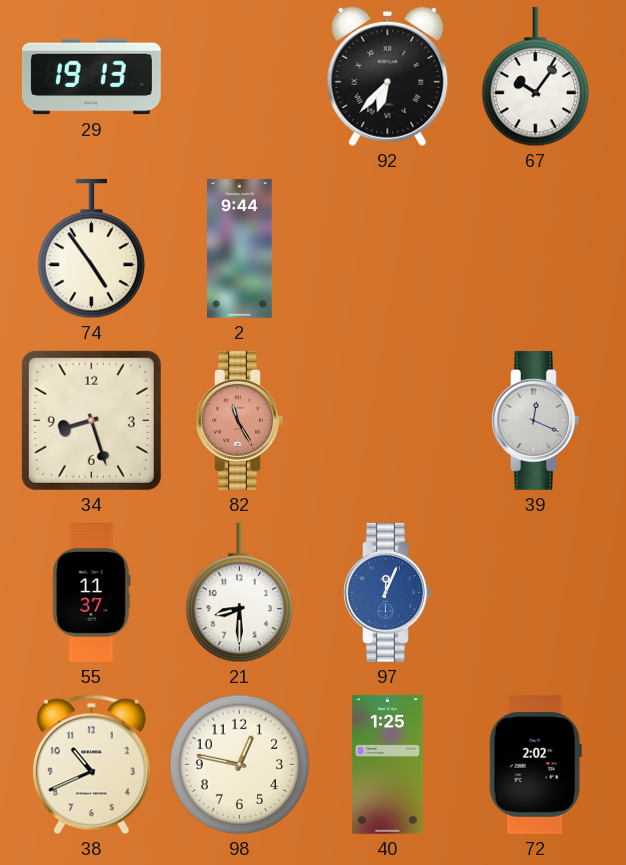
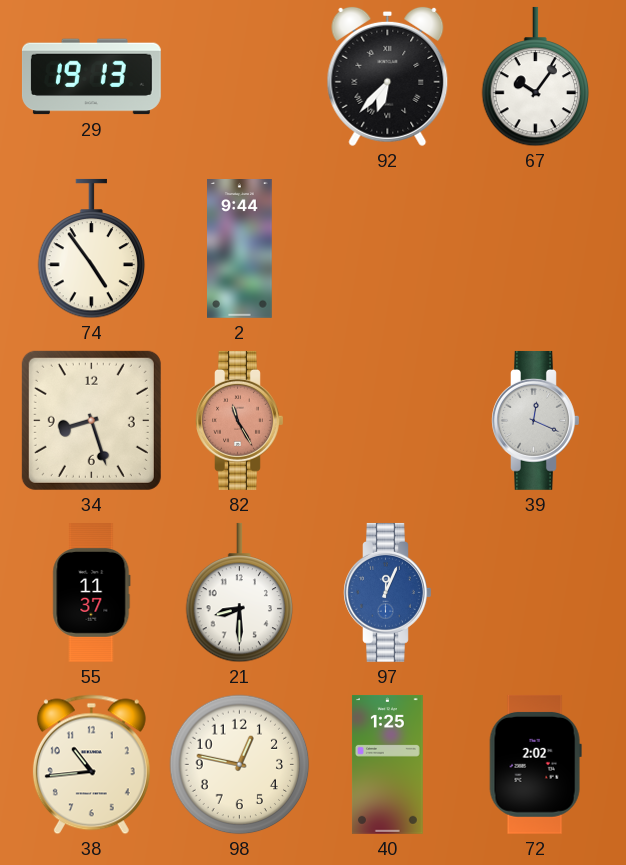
38: 10:41 -> 10:44
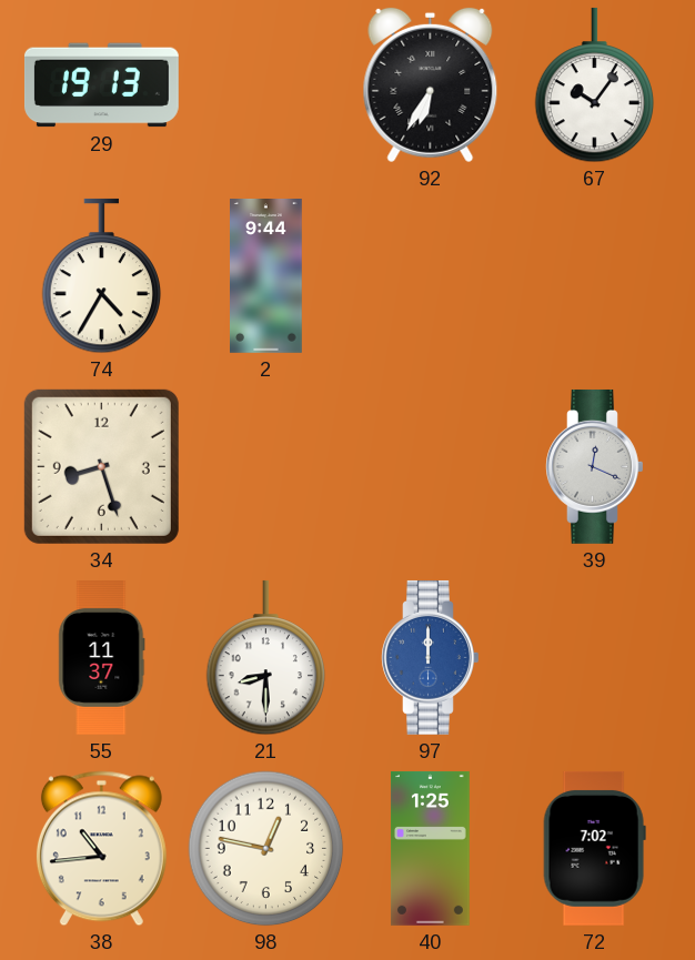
92: 6:37 -> 6:35
74: 4:54 -> 4:35
82: 11:25 -> none
97: 12:04 -> 12:00
72: 2:02 -> 7:02
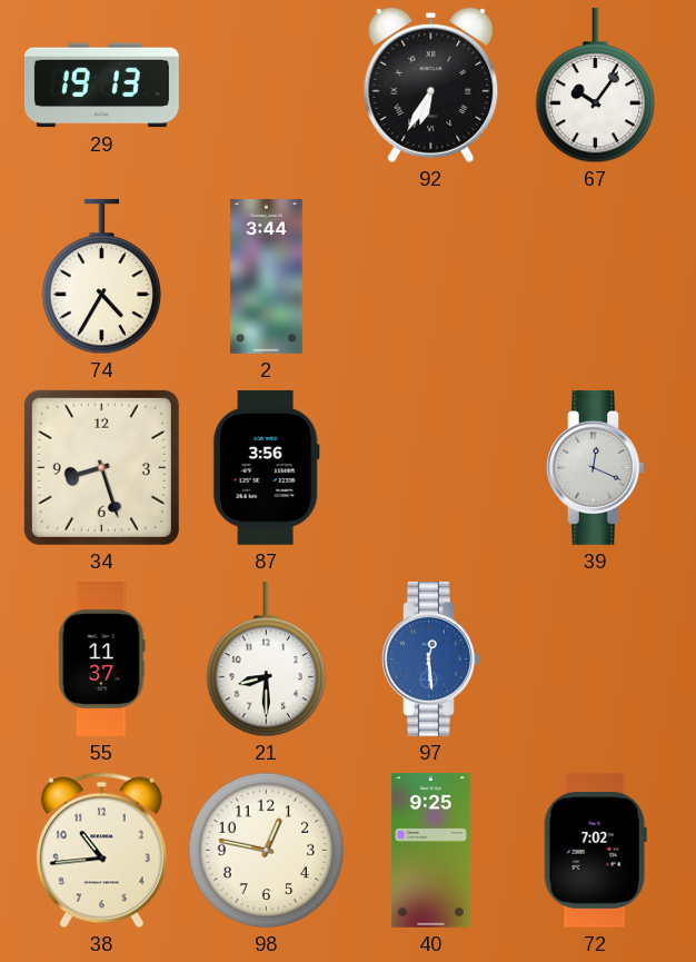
2: 9:44 -> 3:44
87: none -> 3:56
97: 12:00 -> 12:29
40: 1:25 -> 9:25
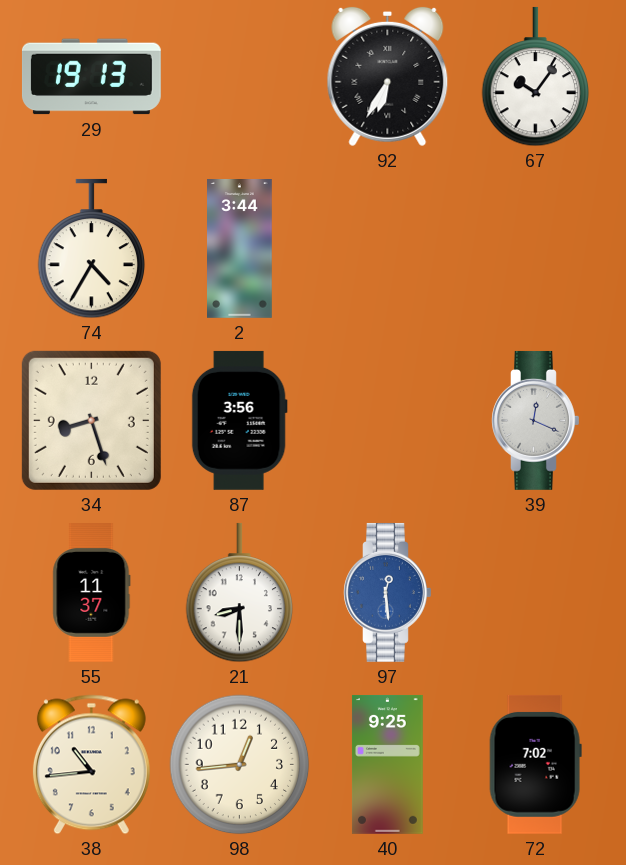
98: 12:47 -> 12:44
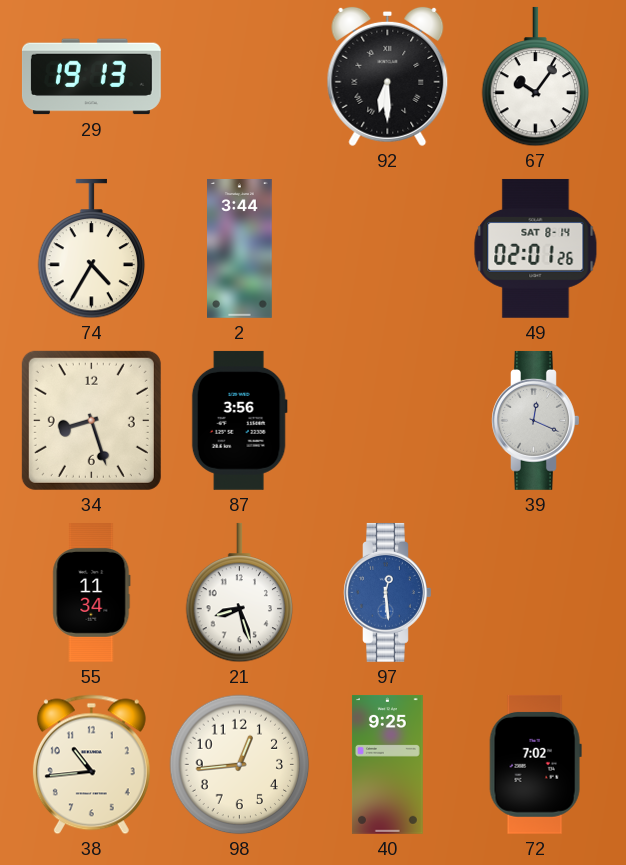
92: 6:35 -> 6:30
49: none -> 02:01
55: 11:37 -> 11:34
21: 8:30 -> 8:27
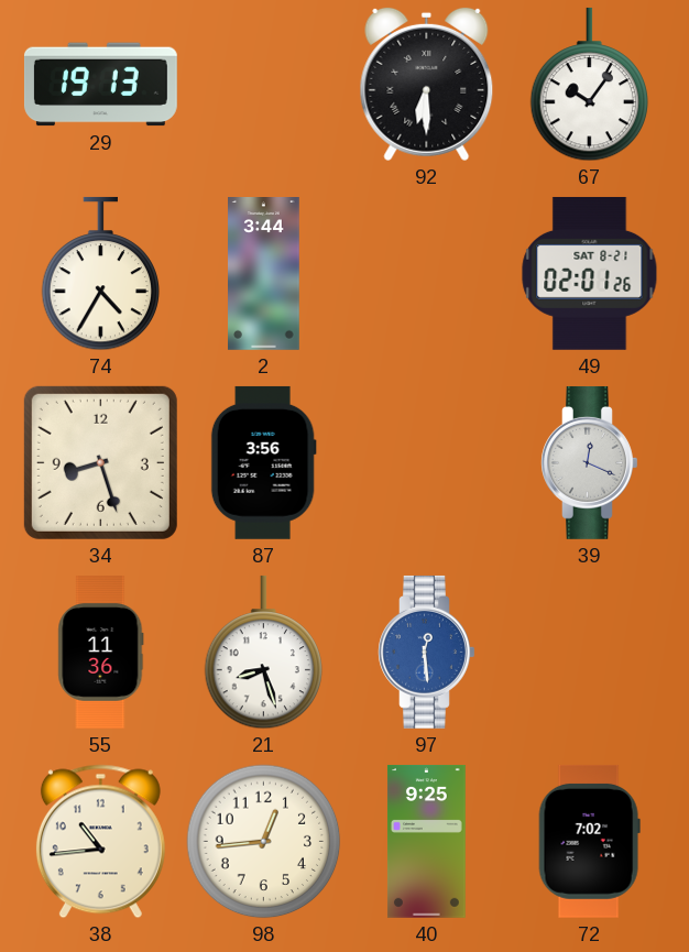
49 date: SAT 8-14 -> SAT 8-21
55: 11:34 -> 11:36
